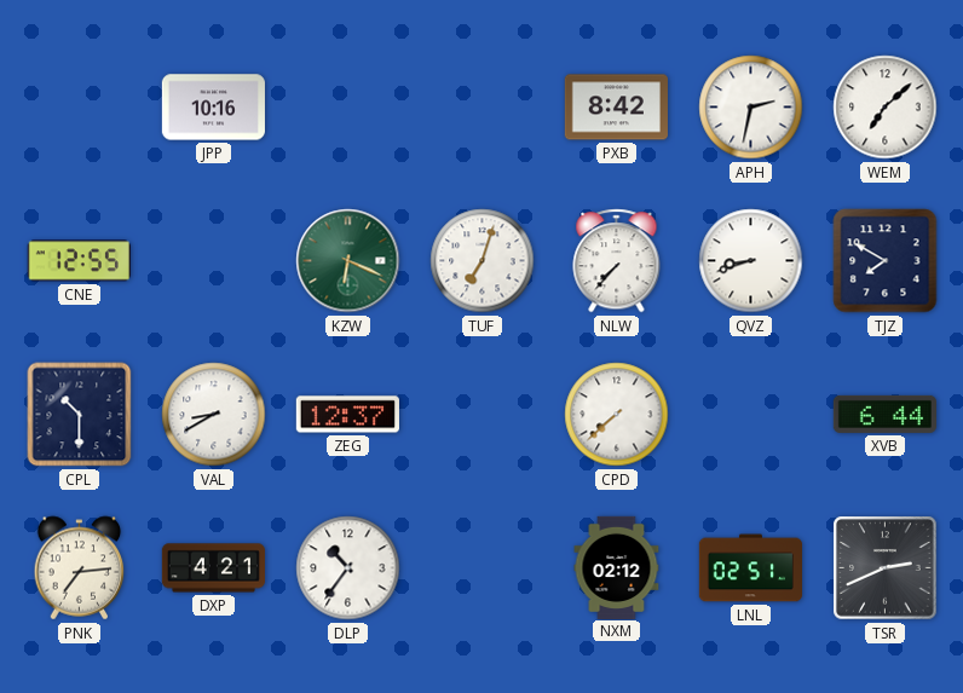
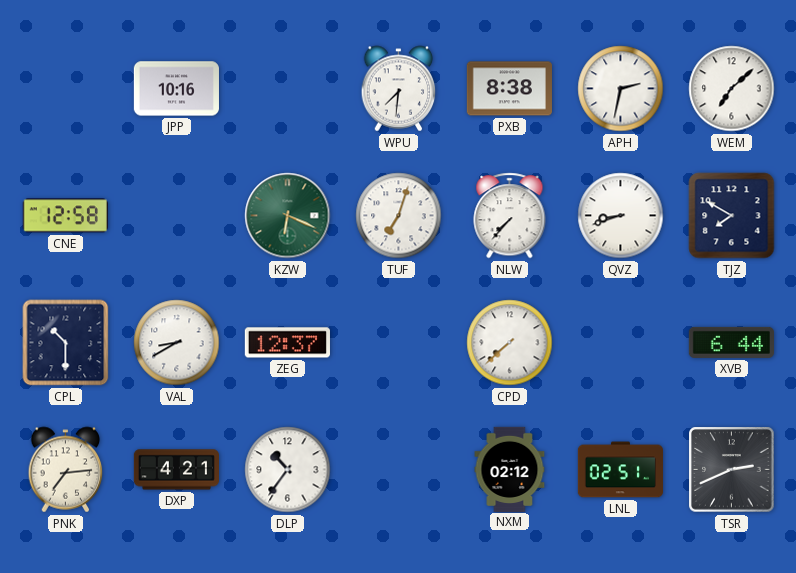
WPU: none -> 7:31
PXB: 8:42 -> 8:38
CNE: 12:55 -> 12:58
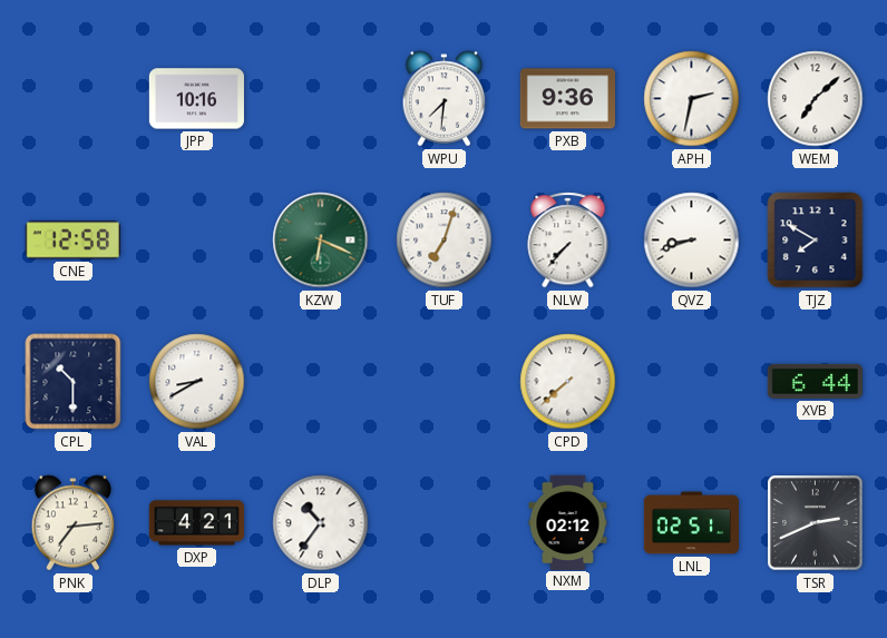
PXB: 8:38 -> 9:36
ZEG: 12:37 -> none
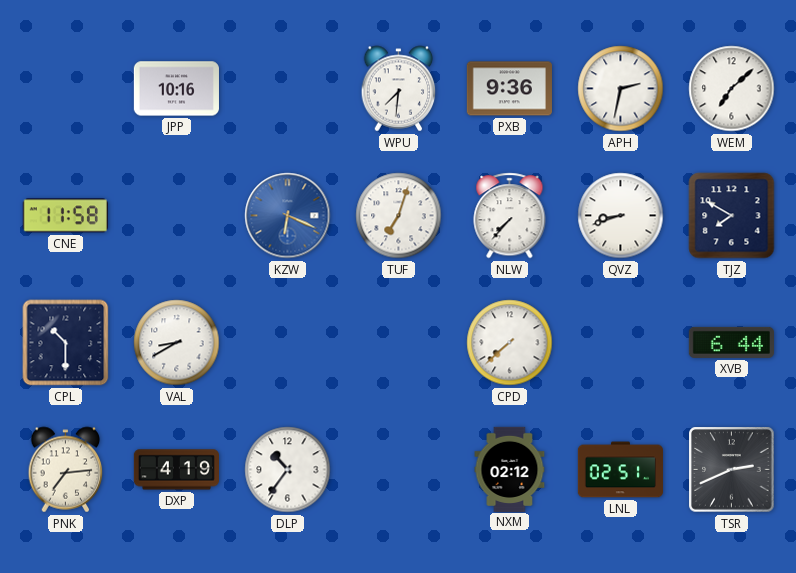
CNE: 12:58 -> 11:58
KZW dial: green -> blue
DXP: 4:21 -> 4:19
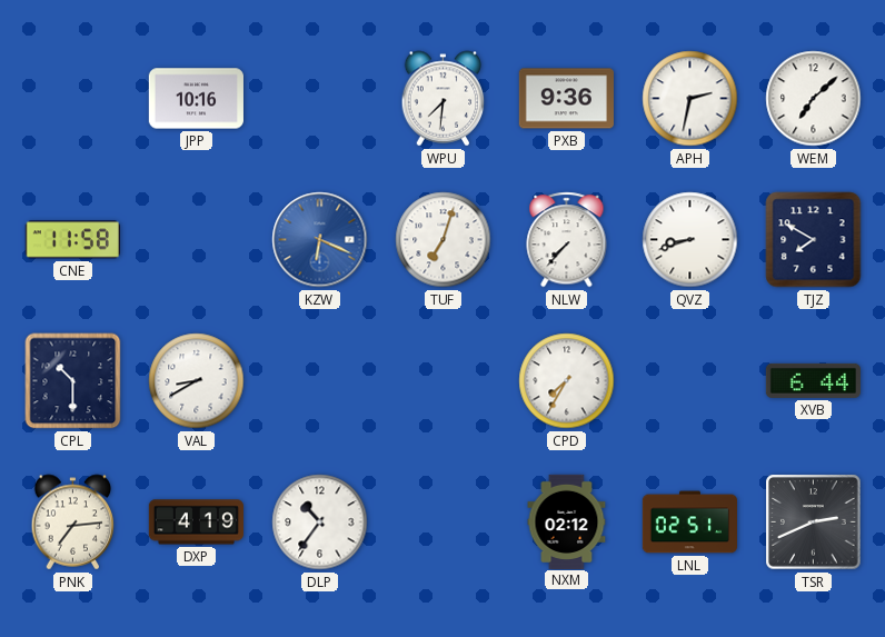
CPD: 7:38 -> 7:35
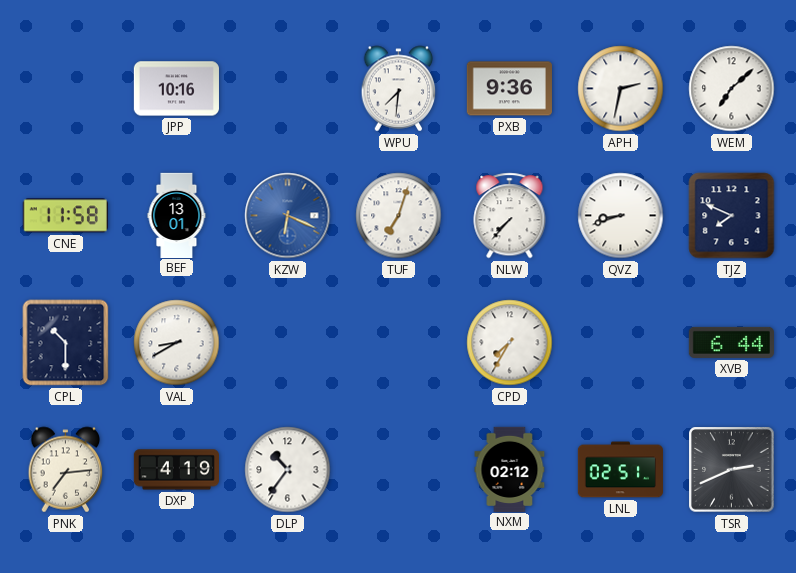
BEF: none -> 13:01
TJZ: 7:50 -> 7:49
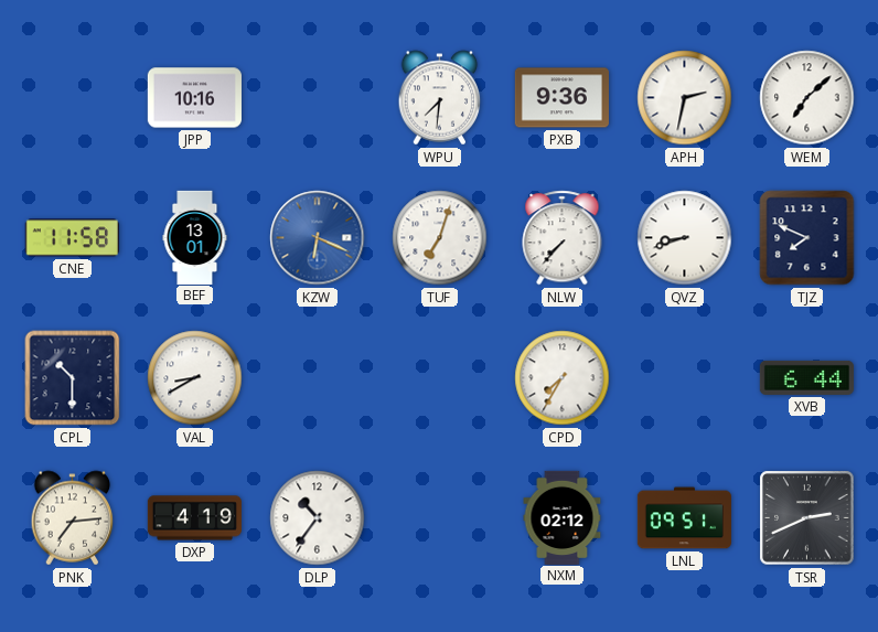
LNL: 02:51 -> 09:51
